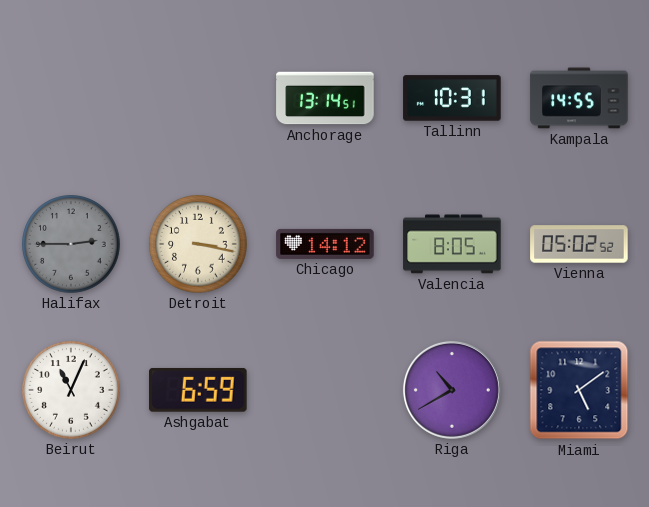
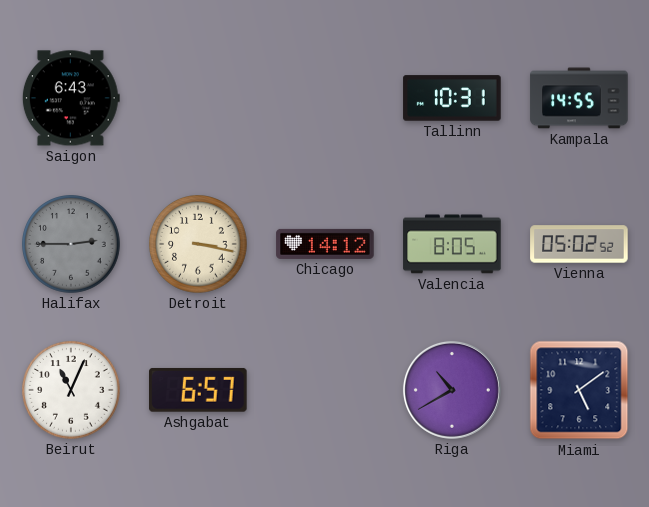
Saigon: none -> 6:43
Anchorage: 13:14 -> none
Ashgabat: 6:59 -> 6:57
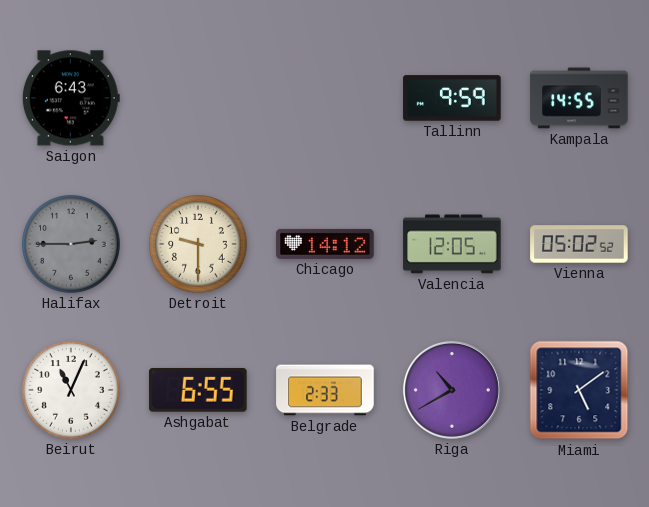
Tallinn: 10:31 -> 9:59
Detroit: 3:17 -> 9:30
Valencia: 8:05 -> 12:05
Ashgabat: 6:57 -> 6:55
Belgrade: none -> 2:33
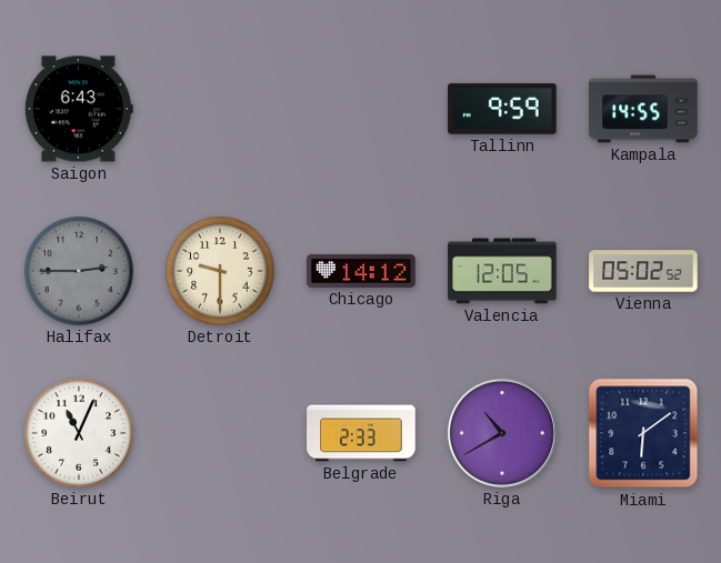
Ashgabat: 6:55 -> none
Miami: 5:09 -> 6:09
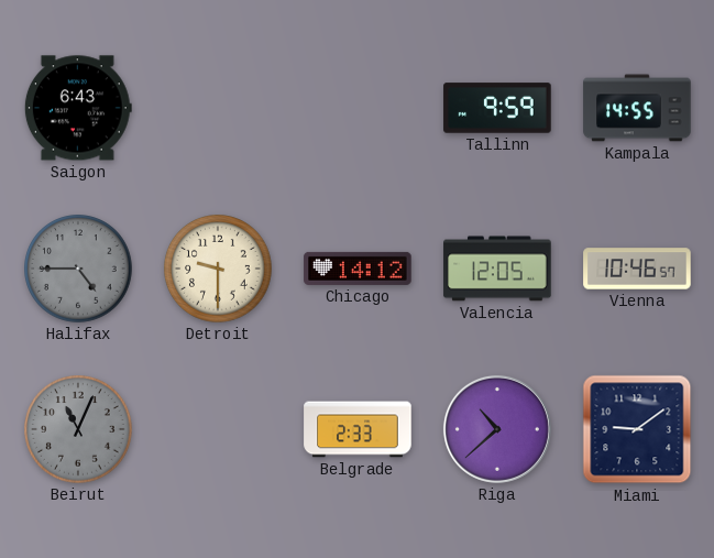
Halifax: 2:45 -> 4:45
Vienna: 05:02 -> 10:46
Beirut dial: white -> grey
Riga: 10:40 -> 10:38
Miami: 6:09 -> 9:09
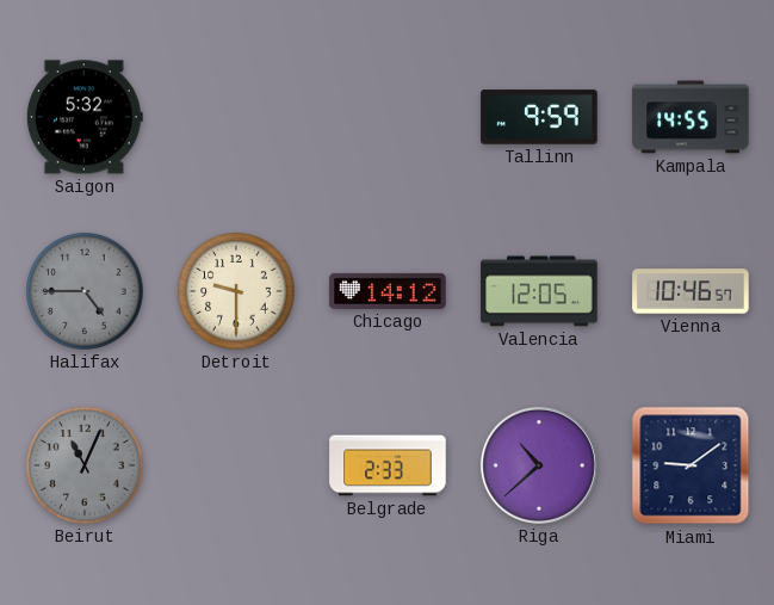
Saigon: 6:43 -> 5:32
